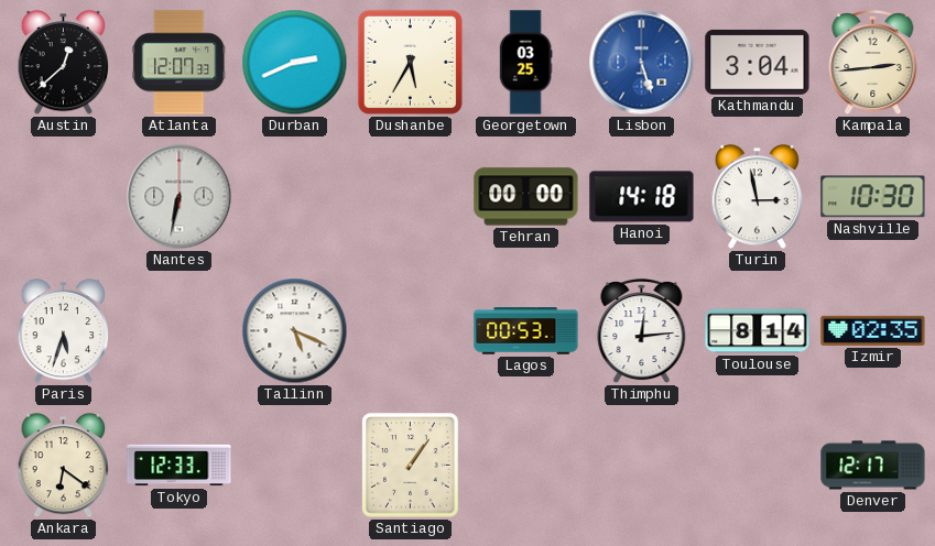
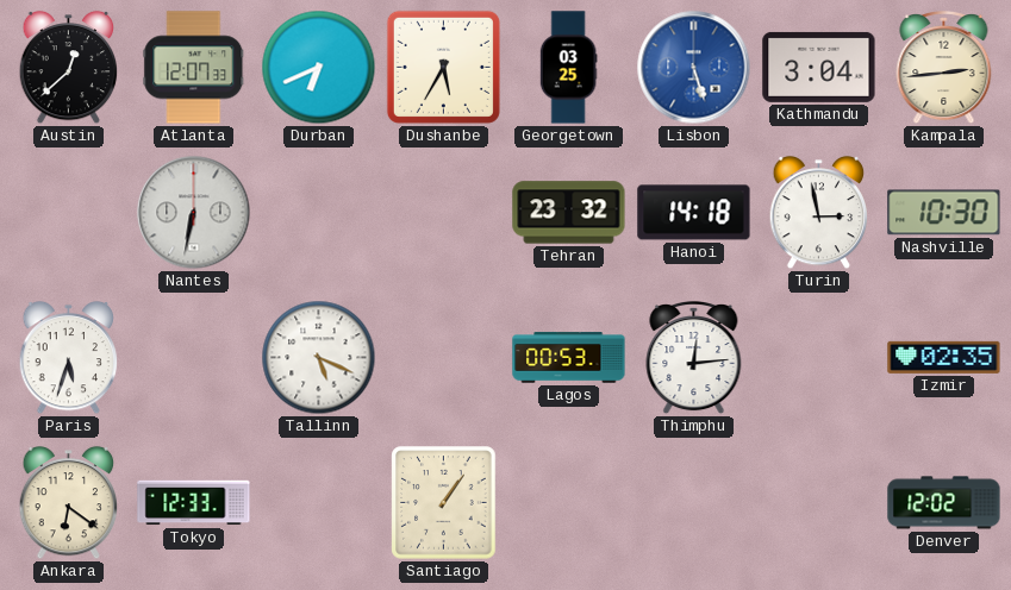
Durban: 2:41 -> 6:41
Tehran: 00:00 -> 23:32
Toulouse: 8:14 -> none
Denver: 12:17 -> 12:02
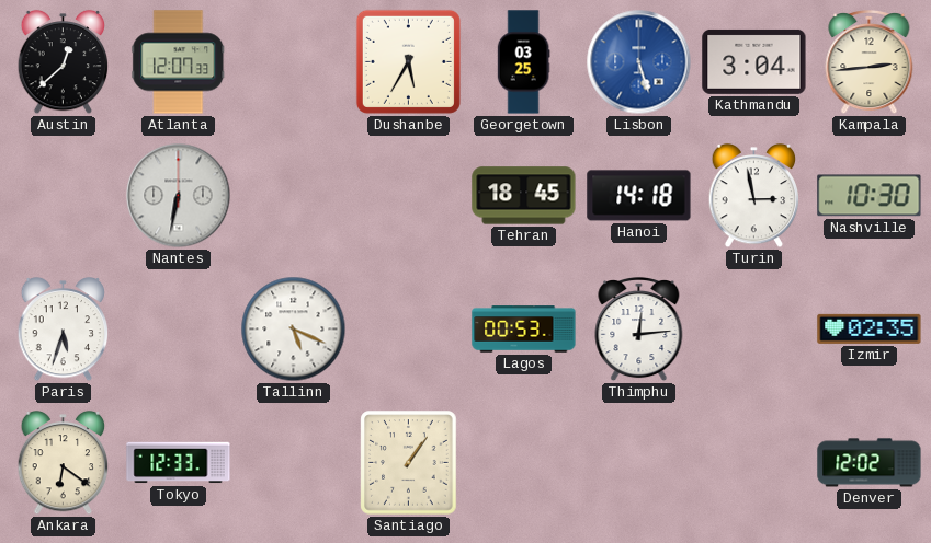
Durban: 6:41 -> none
Tehran: 23:32 -> 18:45
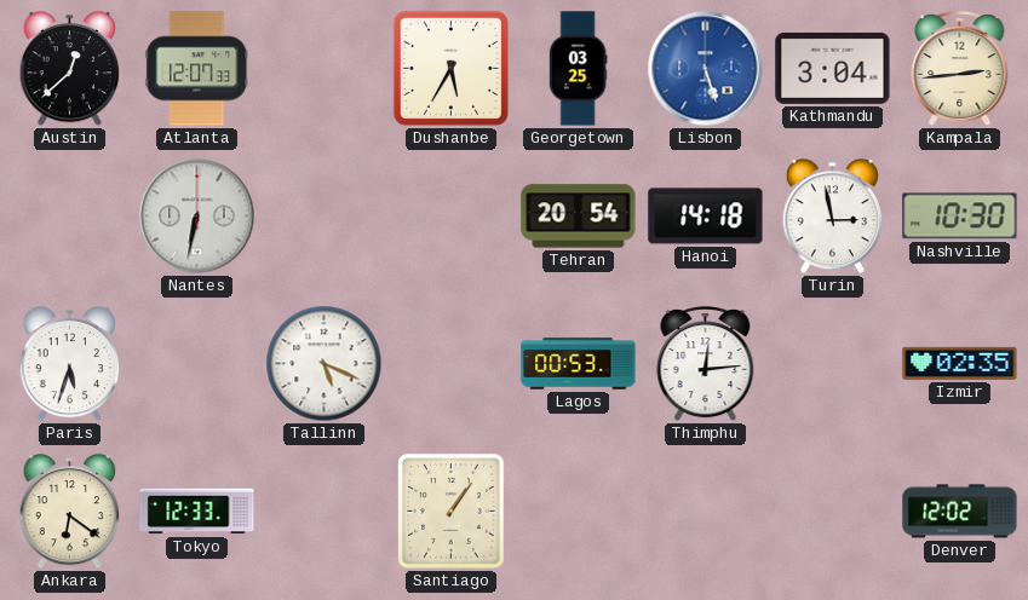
Tehran: 18:45 -> 20:54
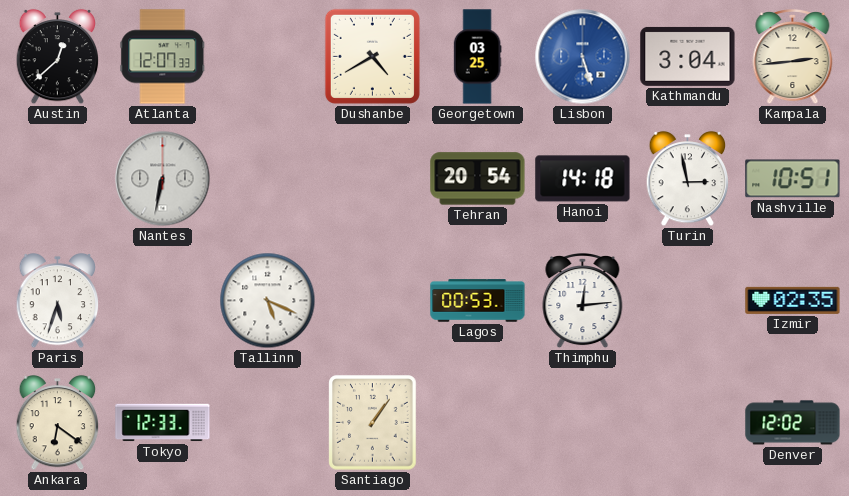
Dushanbe: 5:35 -> 4:40
Nashville: 10:30 -> 10:51
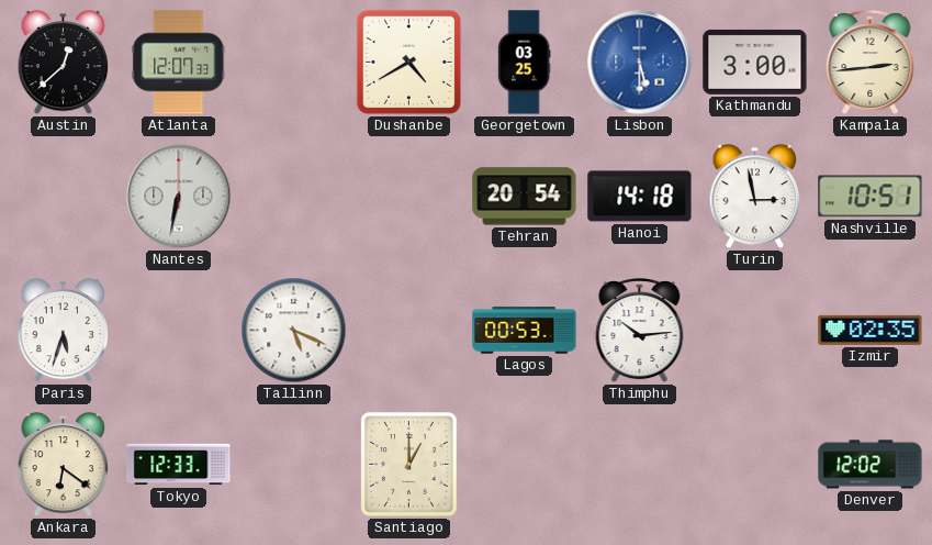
Lisbon: 5:27 -> 5:30
Kathmandu: 3:04 -> 3:00
Thimphu: 12:14 -> 10:14
Santiago: 1:06 -> 1:00
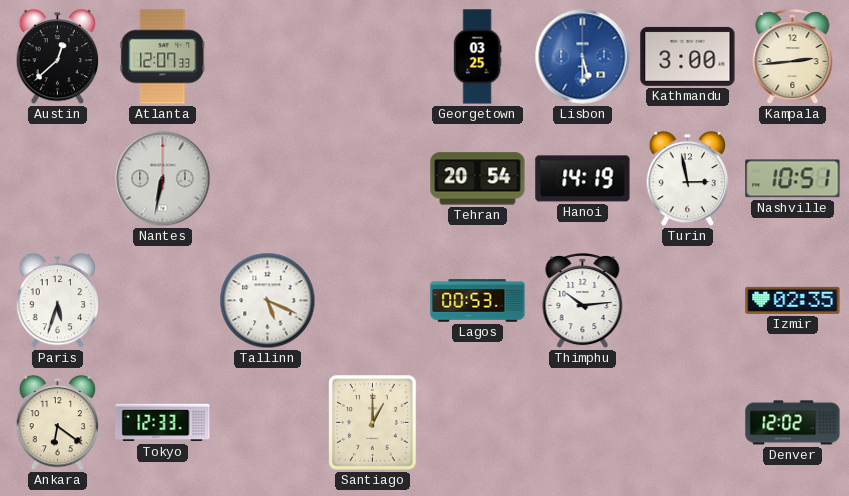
Dushanbe: 4:40 -> none
Hanoi: 14:18 -> 14:19
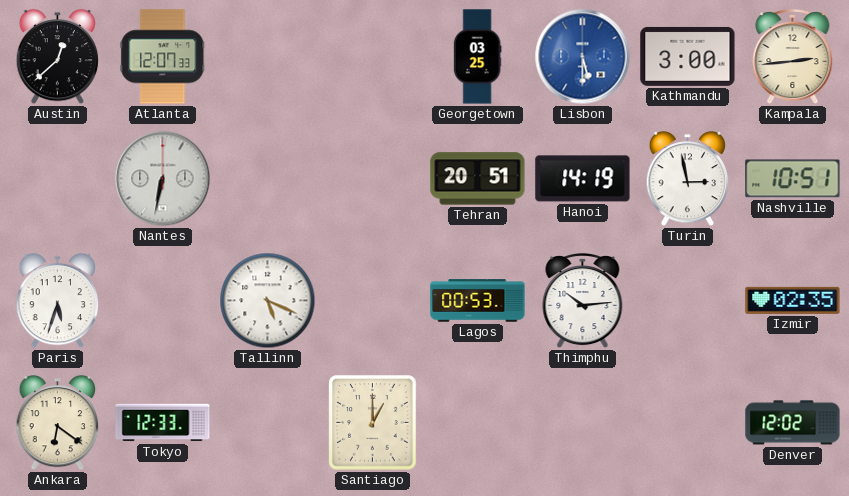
Tehran: 20:54 -> 20:51
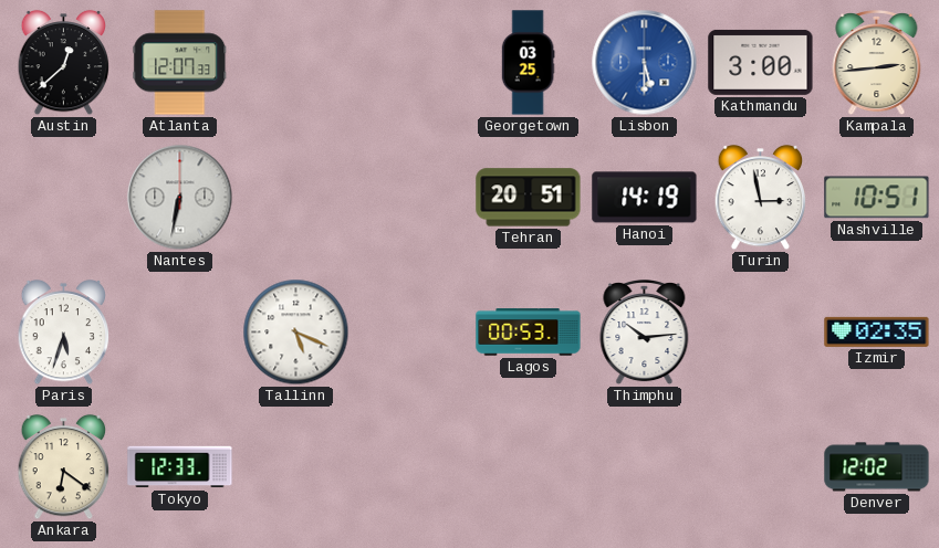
Santiago: 1:00 -> none
